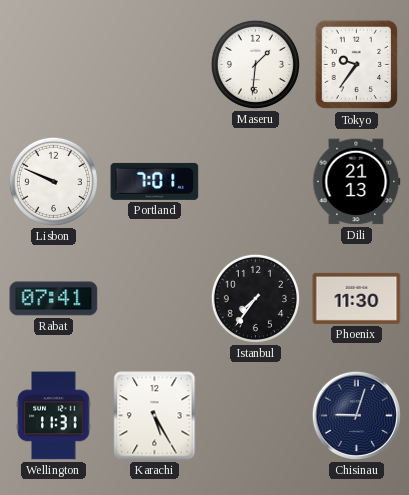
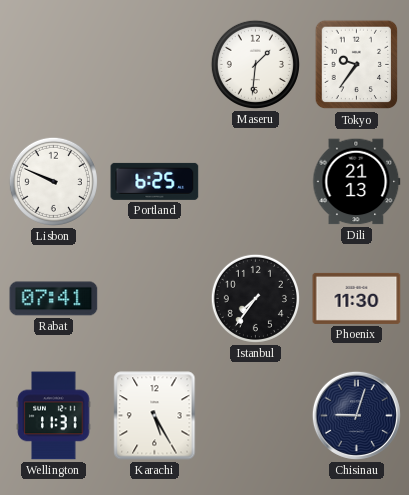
Portland: 7:01 -> 6:25
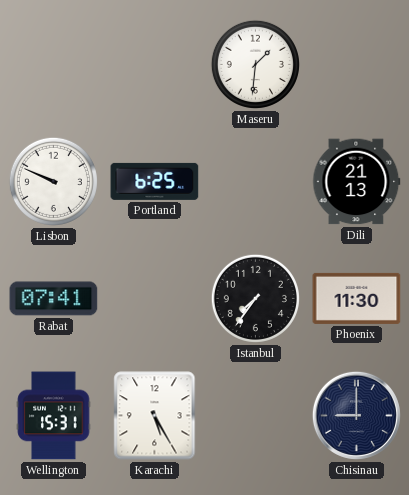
Tokyo: 9:36 -> none
Wellington: 11:31 -> 15:31
Chisinau: 9:03 -> 9:00
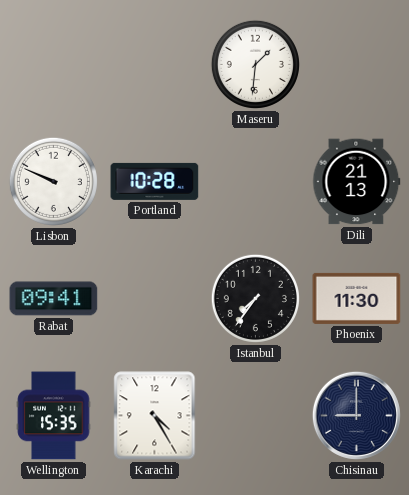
Portland: 6:25 -> 10:28
Rabat: 07:41 -> 09:41
Wellington: 15:31 -> 15:35
Karachi: 5:25 -> 4:25
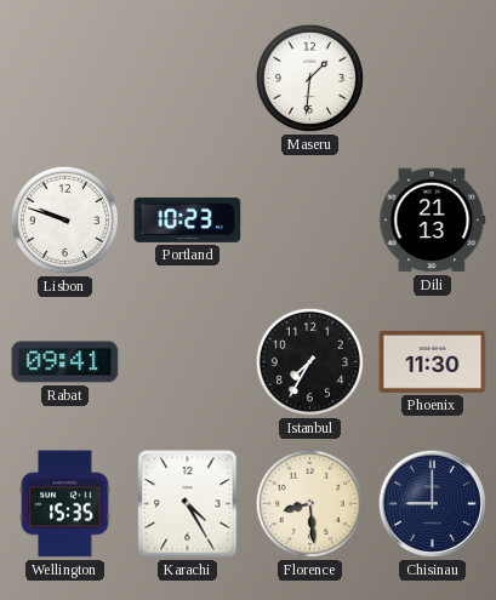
Lisbon: 9:49 -> 9:48
Portland: 10:28 -> 10:23
Istanbul: 7:36 -> 7:35
Florence: none -> 8:29
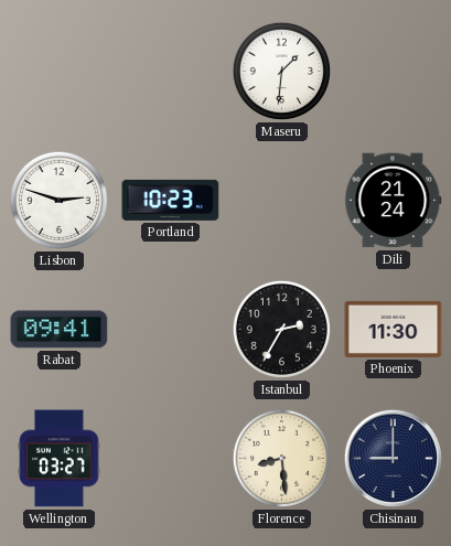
Lisbon: 9:48 -> 2:48
Dili: 21:13 -> 21:24
Istanbul: 7:35 -> 2:35
Wellington: 15:35 -> 03:27
Karachi: 4:25 -> none
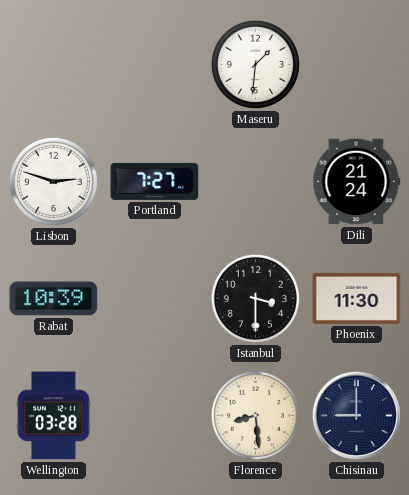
Portland: 10:23 -> 7:27
Rabat: 09:41 -> 10:39
Istanbul: 2:35 -> 3:30
Wellington: 03:27 -> 03:28
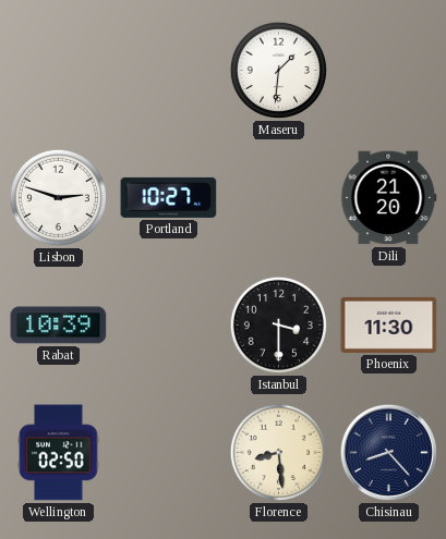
Portland: 7:27 -> 10:27
Dili: 21:24 -> 21:20
Wellington: 03:28 -> 02:50
Chisinau: 9:00 -> 8:23
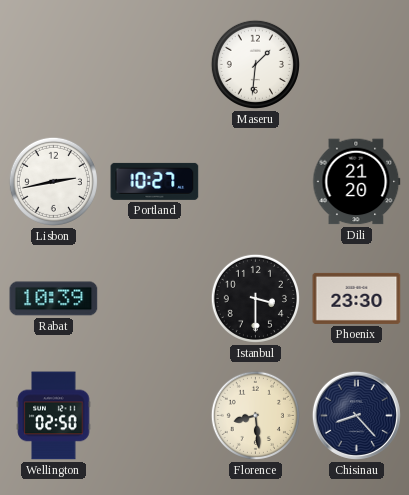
Lisbon: 2:48 -> 2:43
Phoenix: 11:30 -> 23:30
